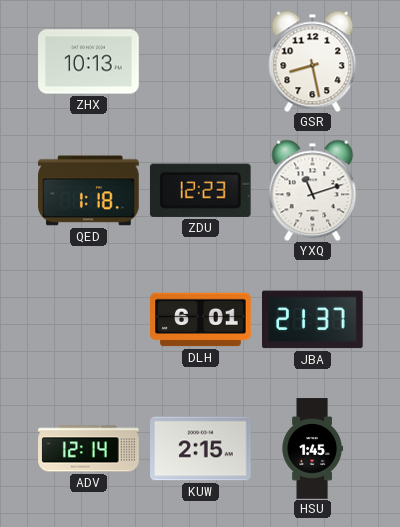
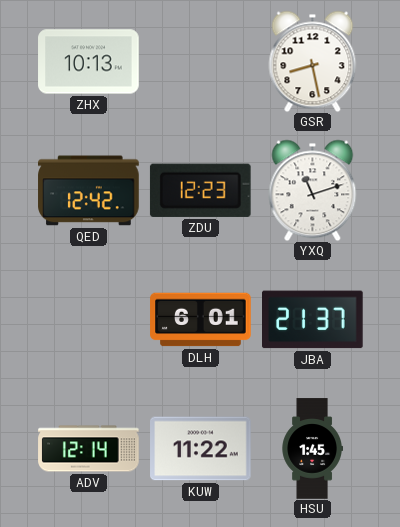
QED: 1:18 -> 12:42
KUW: 2:15 -> 11:22
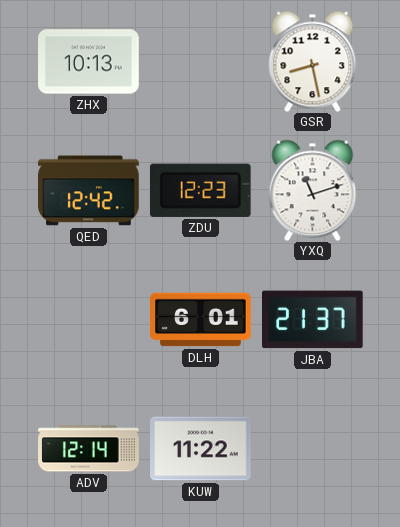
HSU: 1:45 -> none
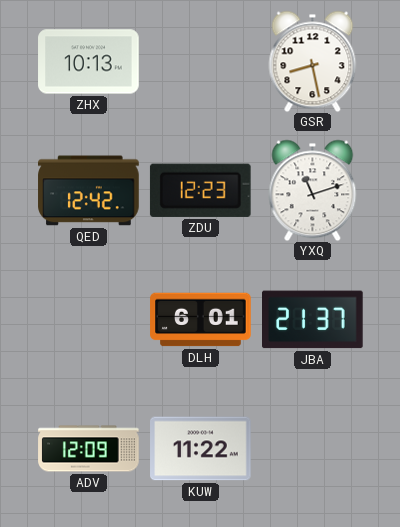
ADV: 12:14 -> 12:09
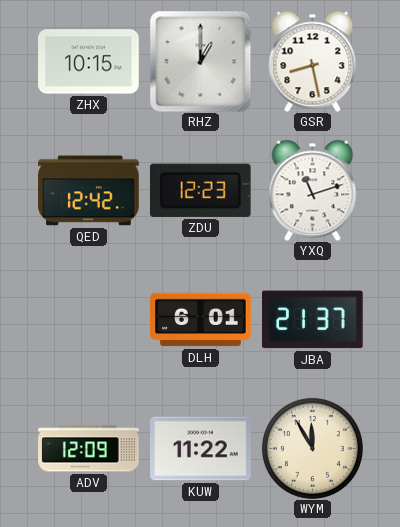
ZHX: 10:13 -> 10:15
RHZ: none -> 1:00
WYM: none -> 11:55
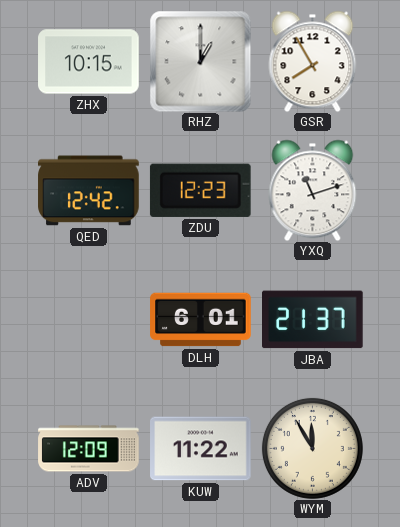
GSR: 8:28 -> 7:55
